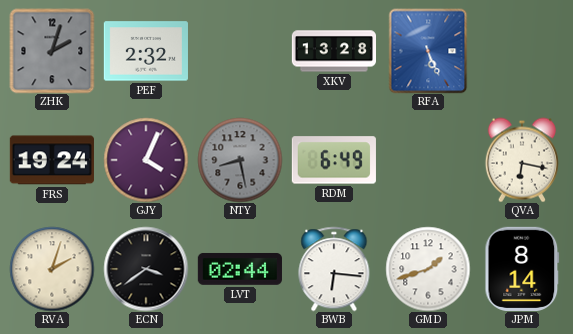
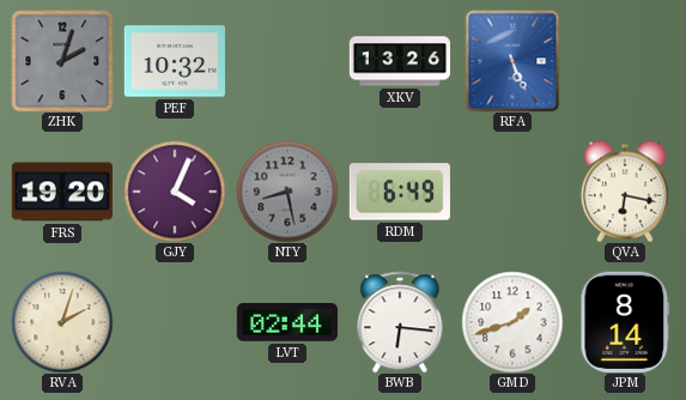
PEF: 2:32 -> 10:32
XKV: 13:28 -> 13:26
FRS: 19:24 -> 19:20
ECN: 3:39 -> none
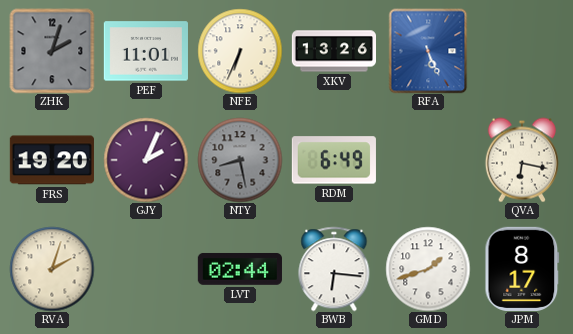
PEF: 10:32 -> 11:01
NFE: none -> 6:34
GJY: 4:04 -> 2:04
JPM: 8:14 -> 8:17
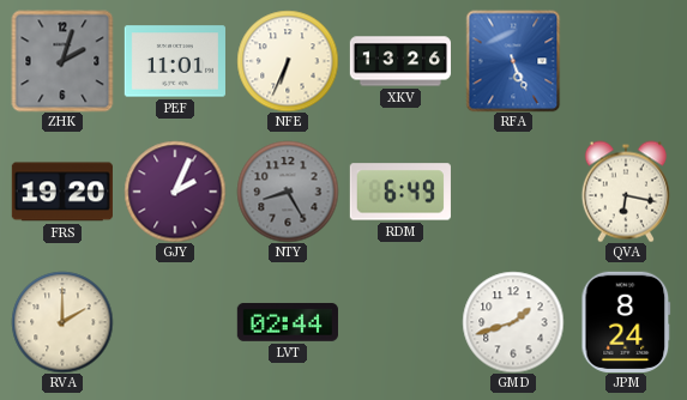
NTY: 8:28 -> 8:25
RVA: 2:03 -> 2:00
BWB: 6:16 -> none
JPM: 8:17 -> 8:24
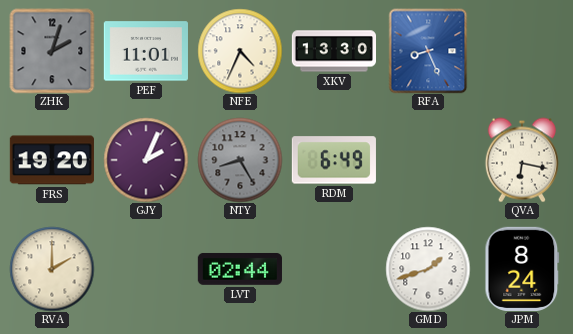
NFE: 6:34 -> 4:34
XKV: 13:26 -> 13:30
RFA: 5:26 -> 8:26
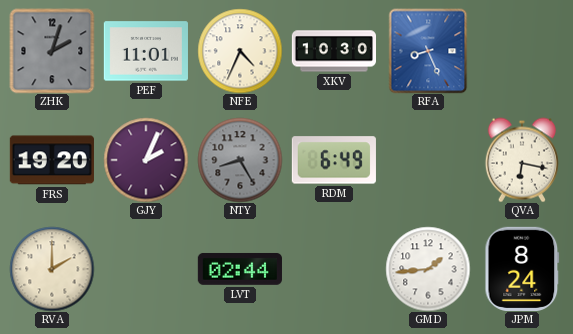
XKV: 13:30 -> 10:30
GMD: 1:42 -> 1:44
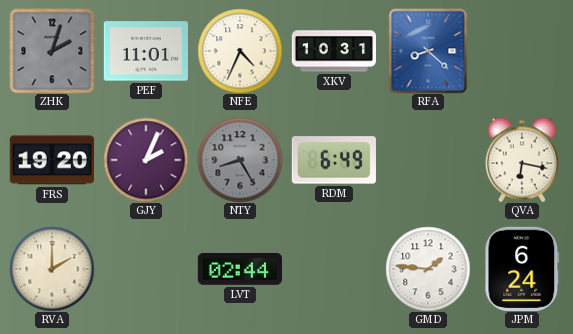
XKV: 10:30 -> 10:31
RFA: 8:26 -> 8:22
GMD: 1:44 -> 1:46
JPM: 8:24 -> 6:24
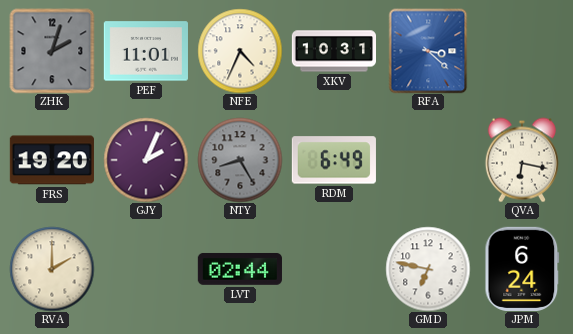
RFA: 8:22 -> 3:22
GMD: 1:46 -> 6:47
